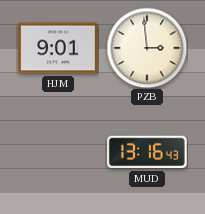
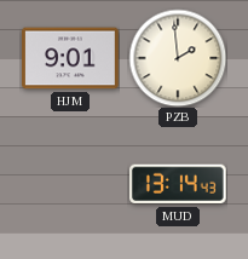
PZB: 2:59 -> 1:59
MUD: 13:16 -> 13:14
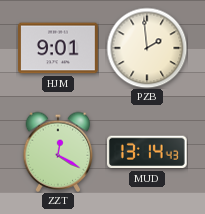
ZZT: none -> 12:20
